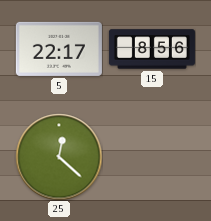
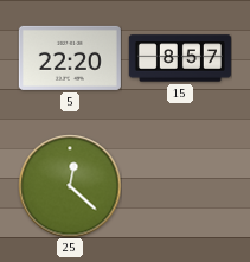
5: 22:17 -> 22:20
15: 8:56 -> 8:57
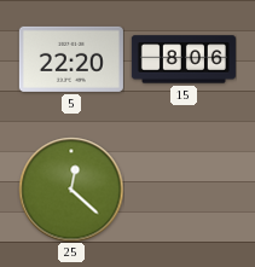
15: 8:57 -> 8:06
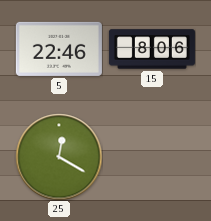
5: 22:20 -> 22:46
25: 12:22 -> 12:20
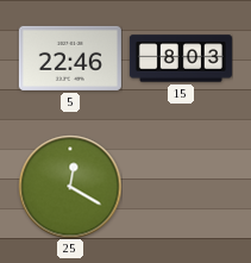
15: 8:06 -> 8:03
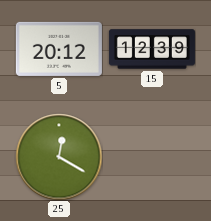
5: 22:46 -> 20:12
15: 8:03 -> 12:39
